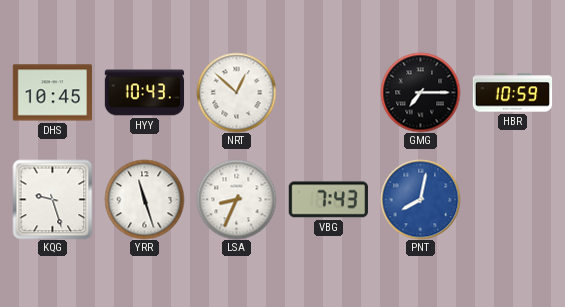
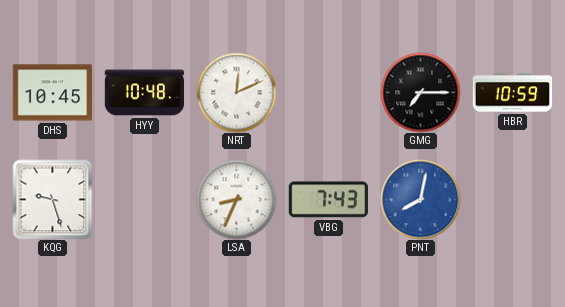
HYY: 10:43 -> 10:48
NRT: 12:52 -> 12:11
YRR: 11:27 -> none
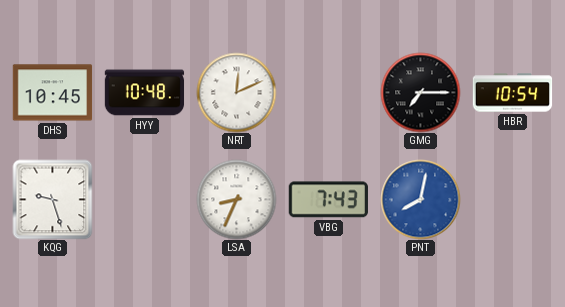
HBR: 10:59 -> 10:54
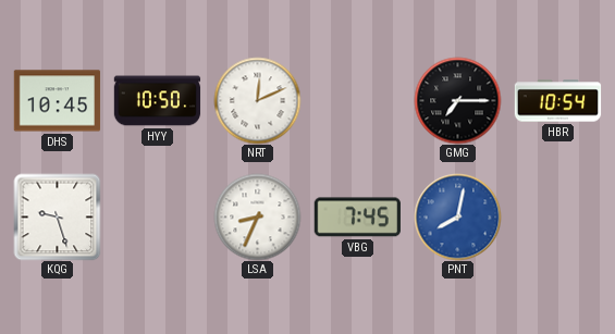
HYY: 10:48 -> 10:50
VBG: 7:43 -> 7:45
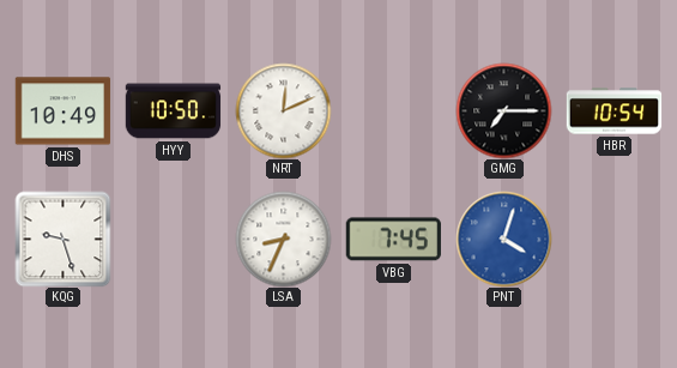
DHS: 10:45 -> 10:49
PNT: 8:02 -> 4:03
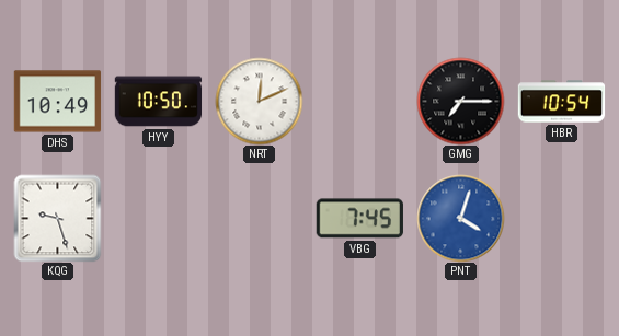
LSA: 8:34 -> none
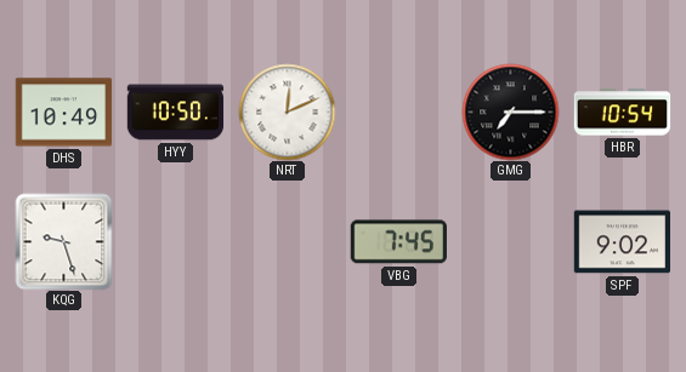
PNT: 4:03 -> none
SPF: none -> 9:02
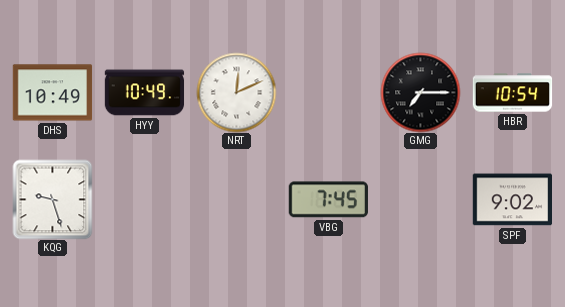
HYY: 10:50 -> 10:49
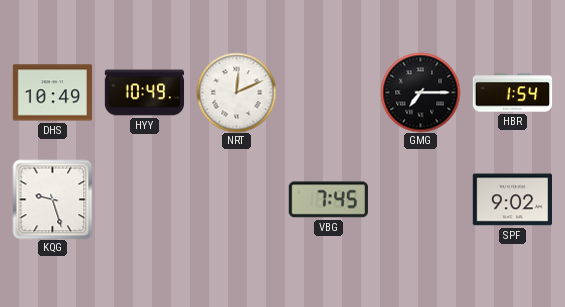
HBR: 10:54 -> 1:54
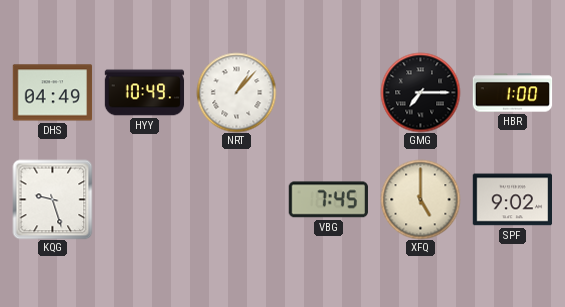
DHS: 10:49 -> 04:49
NRT: 12:11 -> 1:07
HBR: 1:54 -> 1:00
XFQ: none -> 5:00
